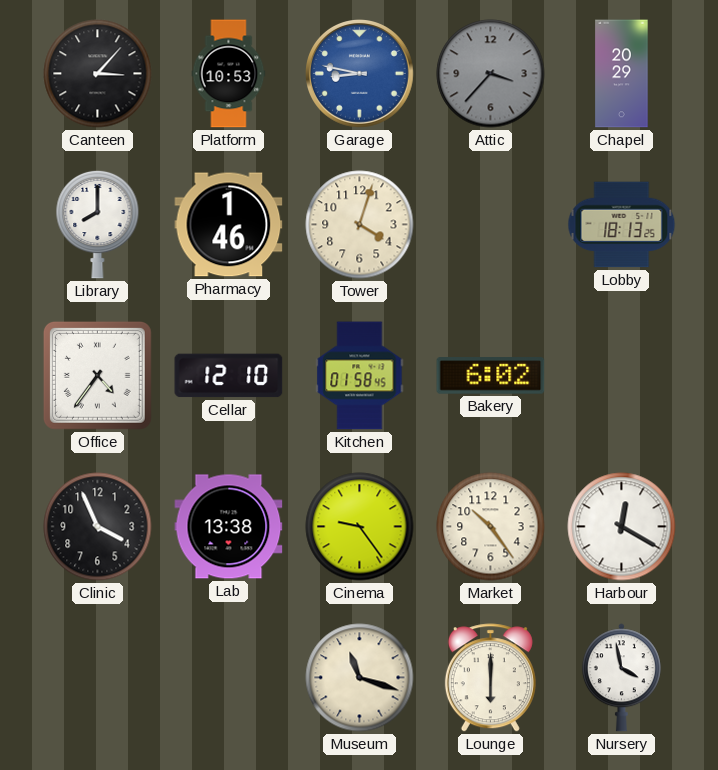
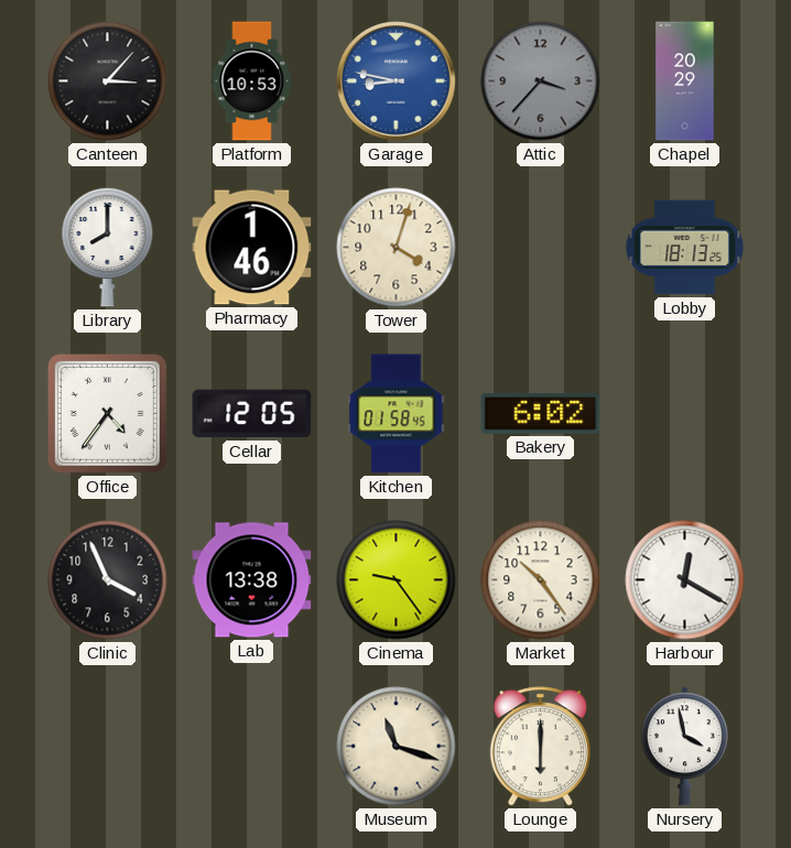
Cellar: 12:10 -> 12:05
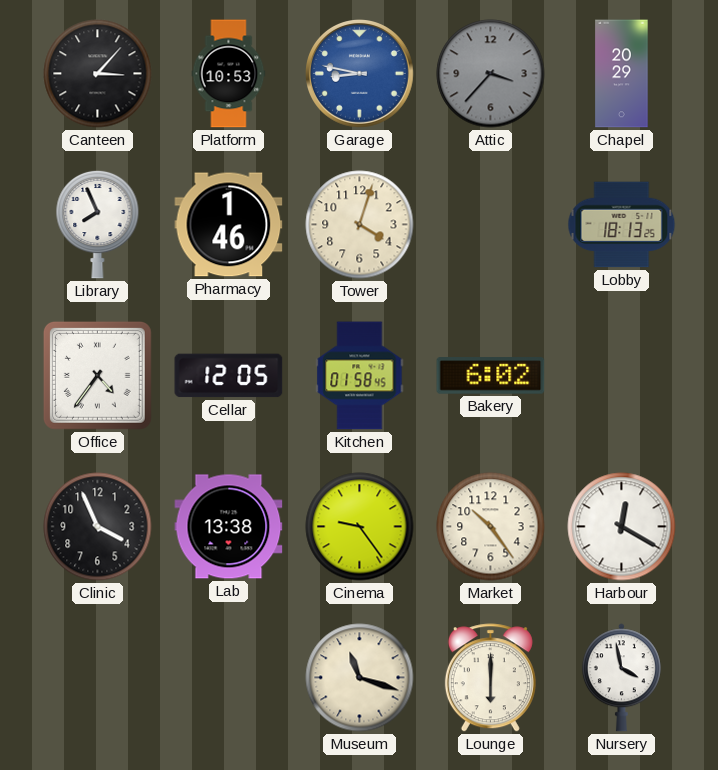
Library: 8:00 -> 7:56
